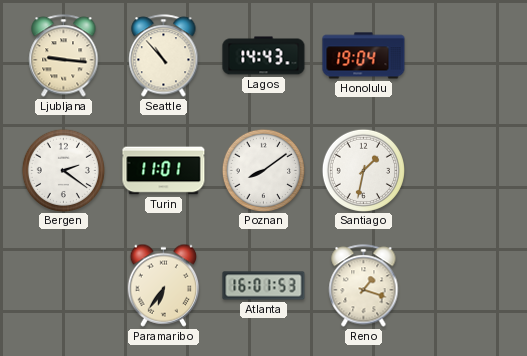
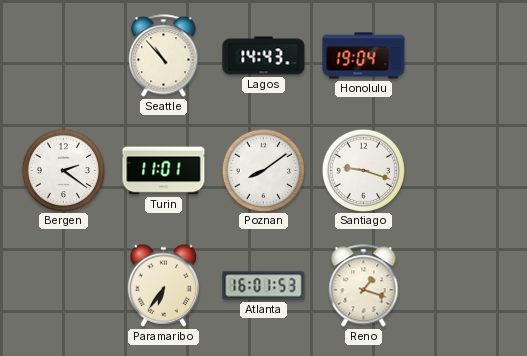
Ljubljana: 9:16 -> none
Santiago: 1:32 -> 9:18
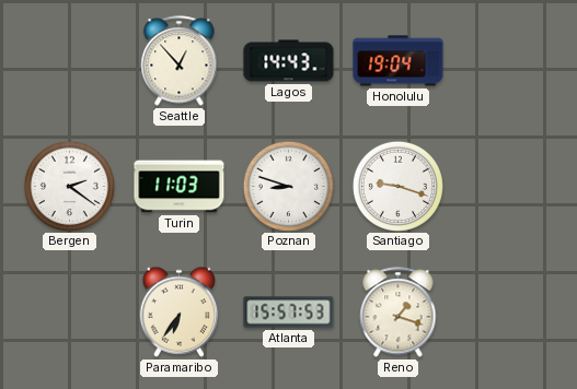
Seattle: 10:53 -> 12:53
Turin: 11:01 -> 11:03
Poznan: 8:09 -> 8:48
Atlanta: 16:01 -> 15:57
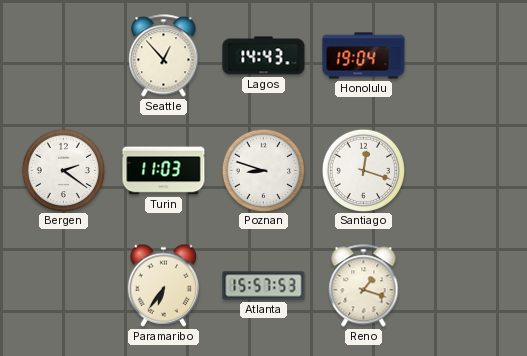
Santiago: 9:18 -> 12:18
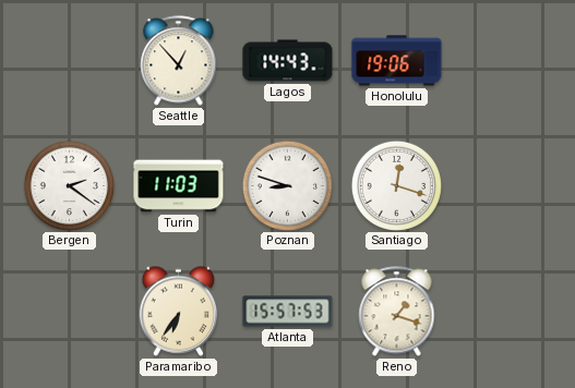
Honolulu: 19:04 -> 19:06
